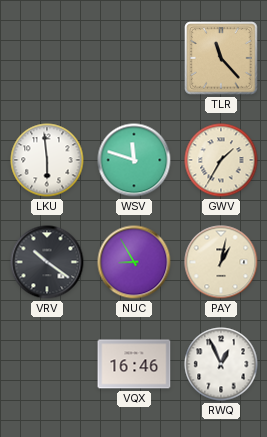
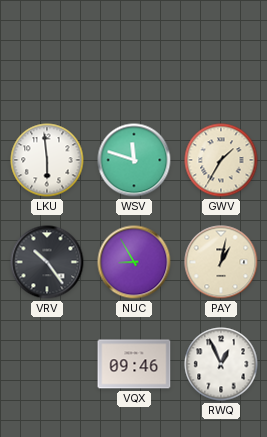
TLR: 11:23 -> none
VRV: 10:21 -> 10:24
VQX: 16:46 -> 09:46
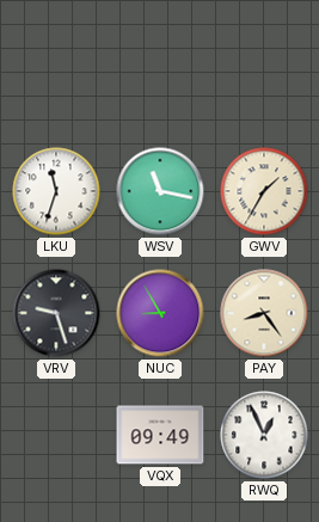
LKU: 5:59 -> 11:33
WSV: 11:48 -> 11:17
VRV: 10:24 -> 9:27
PAY: 1:02 -> 8:24
VQX: 09:46 -> 09:49
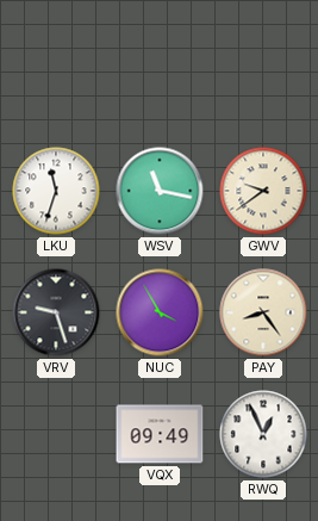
GWV: 1:35 -> 9:39
NUC: 8:55 -> 3:55
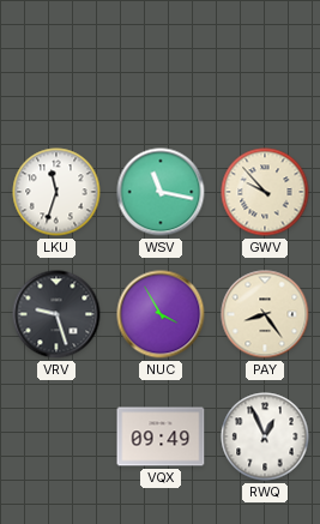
GWV: 9:39 -> 9:53
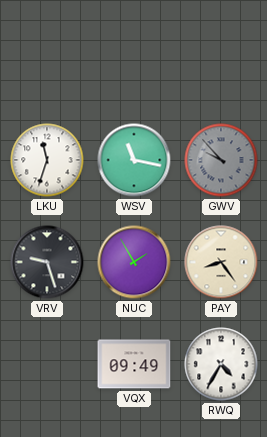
GWV dial: cream -> grey
NUC: 3:55 -> 1:55
RWQ: 12:56 -> 4:35
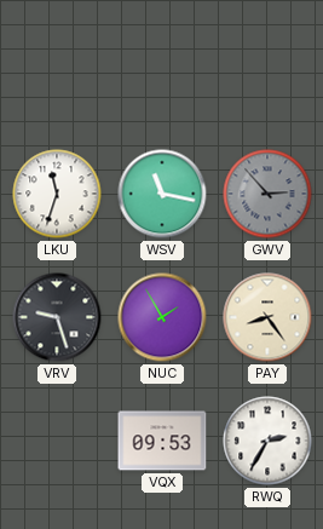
GWV: 9:53 -> 2:53
VQX: 09:49 -> 09:53
RWQ: 4:35 -> 2:35
